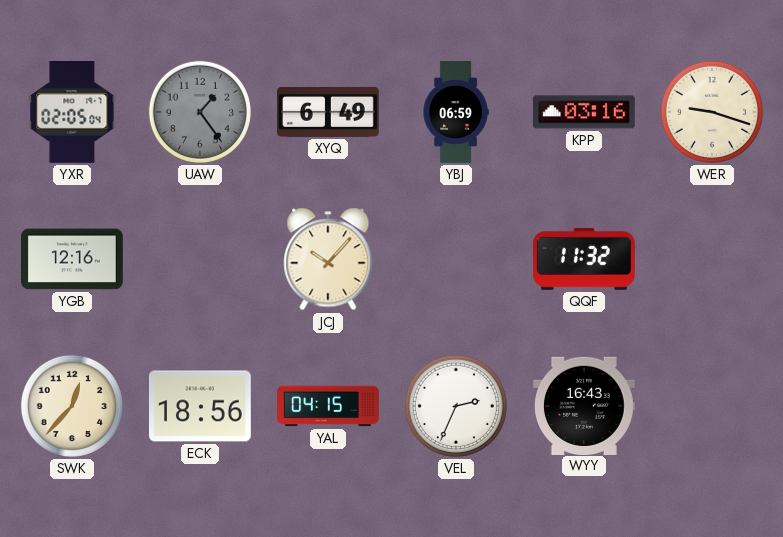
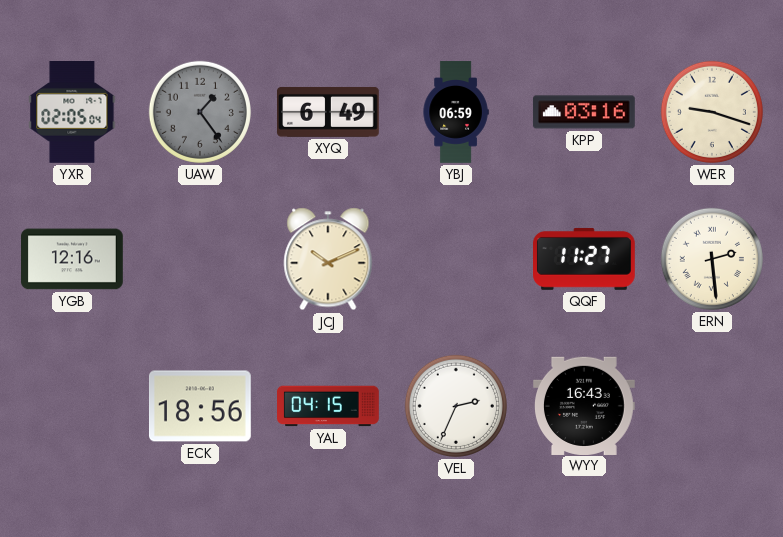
JCJ: 10:07 -> 10:11
QQF: 11:32 -> 11:27
ERN: none -> 2:29
SWK: 12:37 -> none
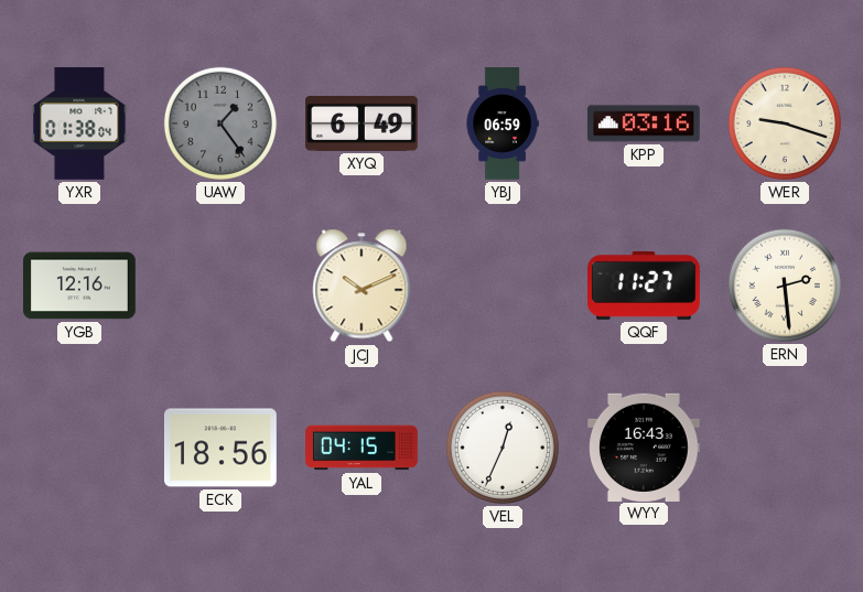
YXR: 02:05 -> 01:38
VEL: 2:34 -> 12:34
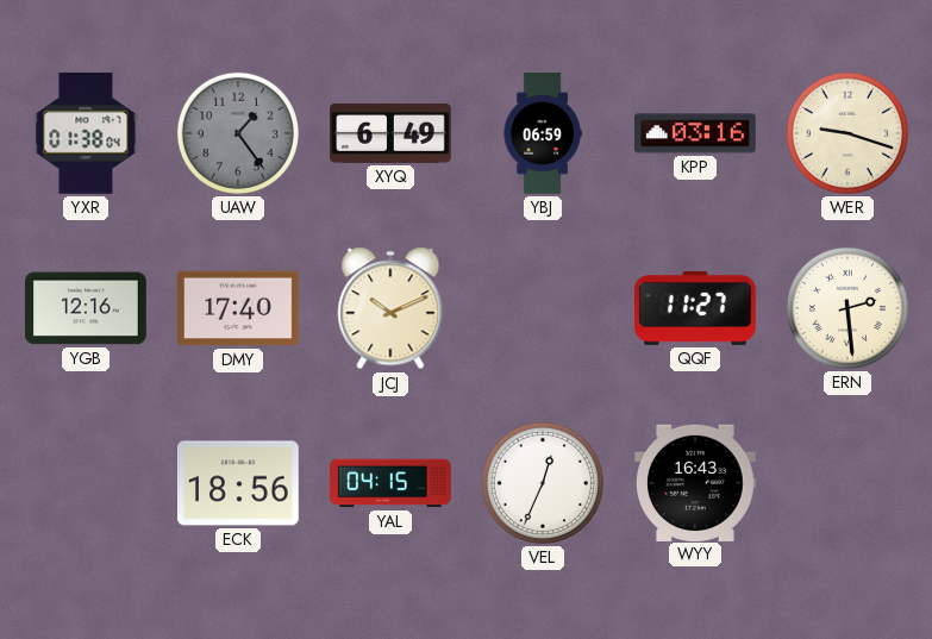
DMY: none -> 17:40
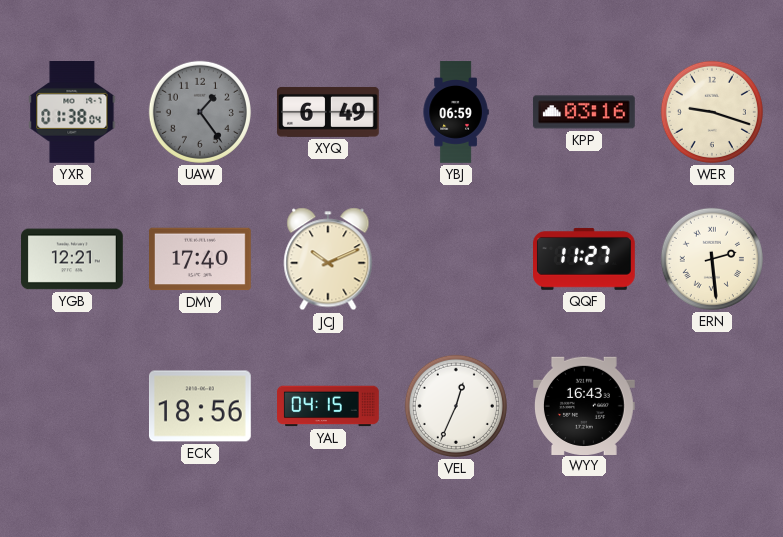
YGB: 12:16 -> 12:21
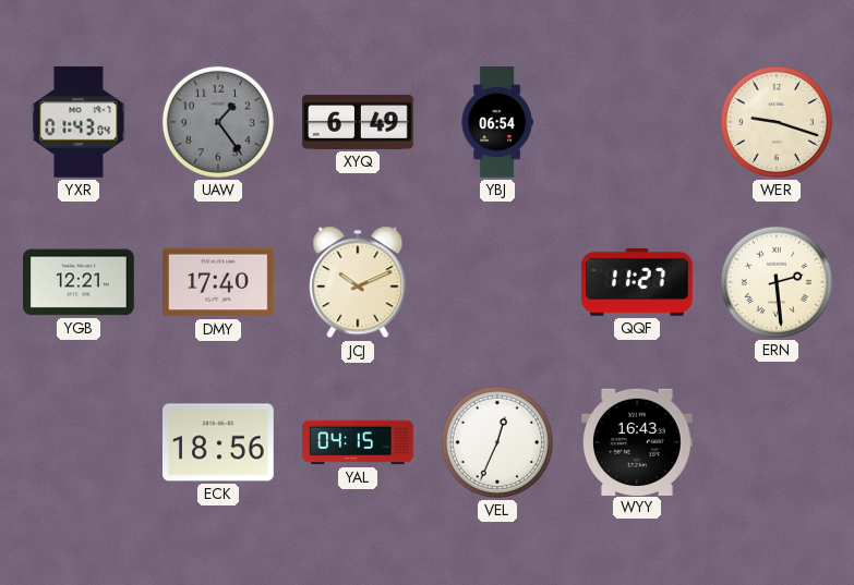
YXR: 01:38 -> 01:43
YBJ: 06:59 -> 06:54
KPP: 03:16 -> none
